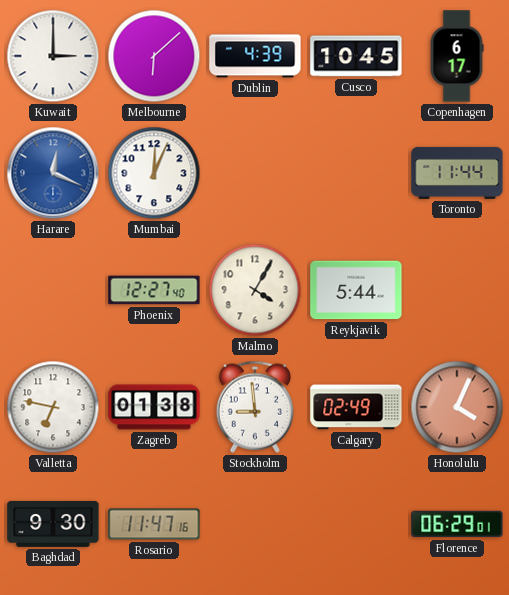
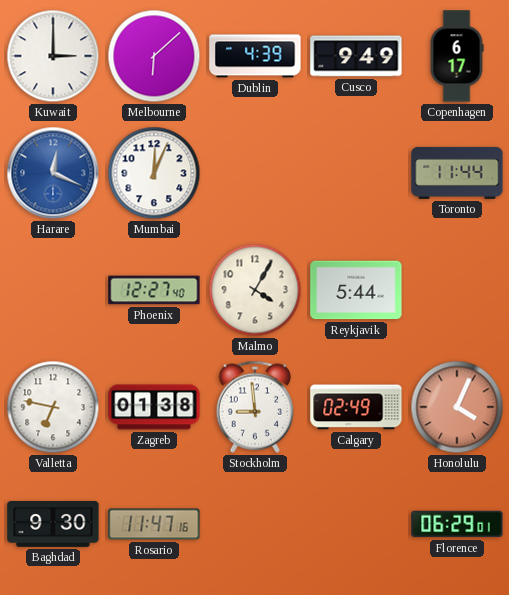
Cusco: 10:45 -> 9:49
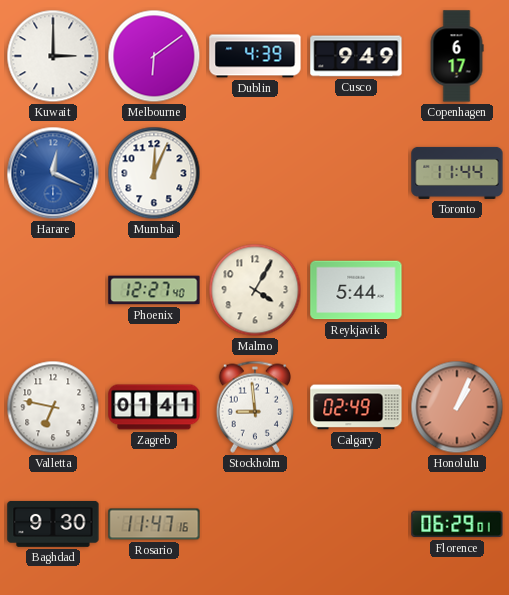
Melbourne: 6:08 -> 6:09
Zagreb: 01:38 -> 01:41
Honolulu: 4:04 -> 1:04
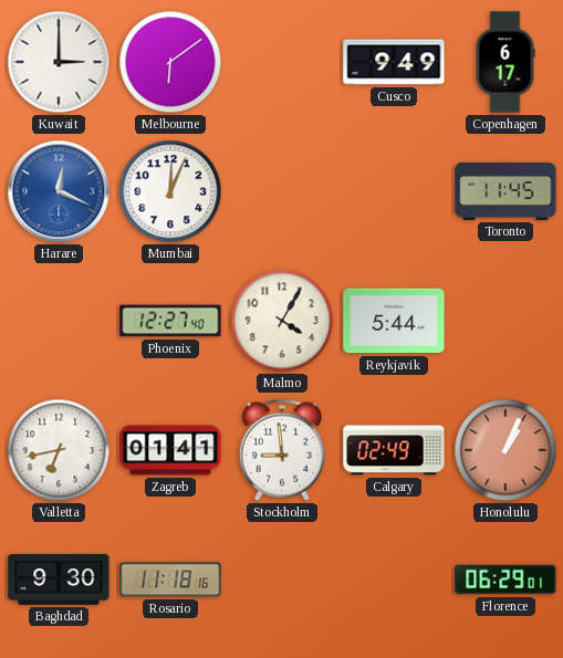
Dublin: 4:39 -> none
Toronto: 11:44 -> 11:45
Valletta: 6:47 -> 6:43
Rosario: 11:47 -> 11:18
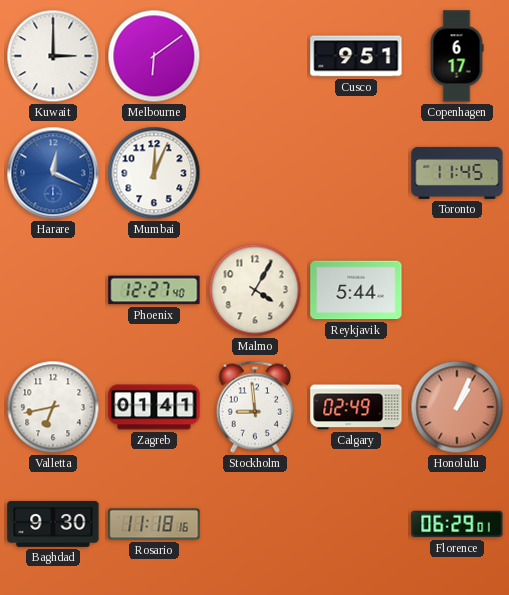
Cusco: 9:49 -> 9:51
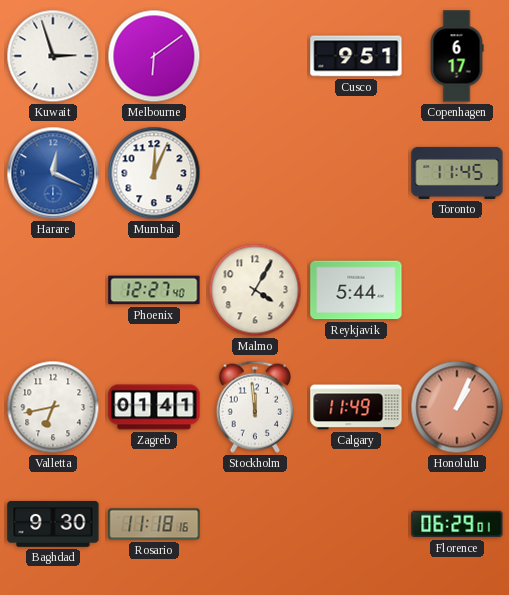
Kuwait: 3:00 -> 2:57
Stockholm: 8:59 -> 11:59
Calgary: 02:49 -> 11:49
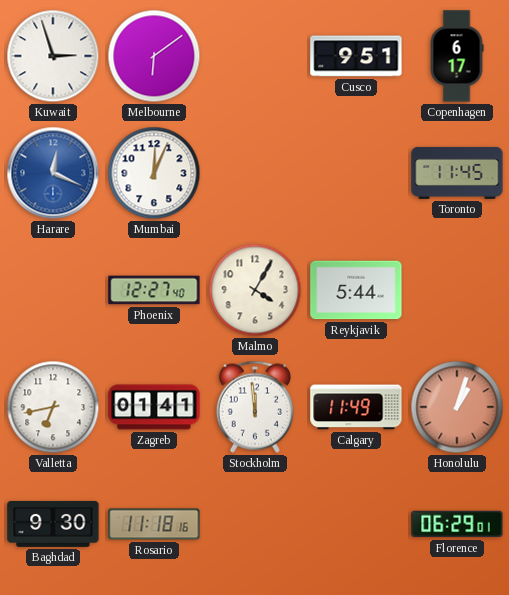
Honolulu: 1:04 -> 1:03
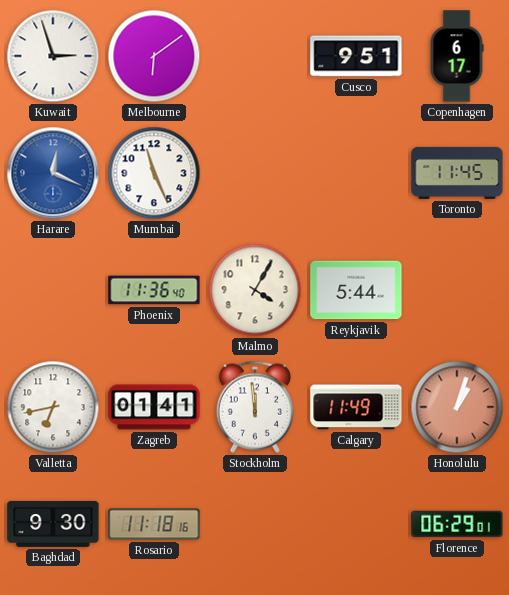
Mumbai: 12:04 -> 11:26
Phoenix: 12:27 -> 11:36
